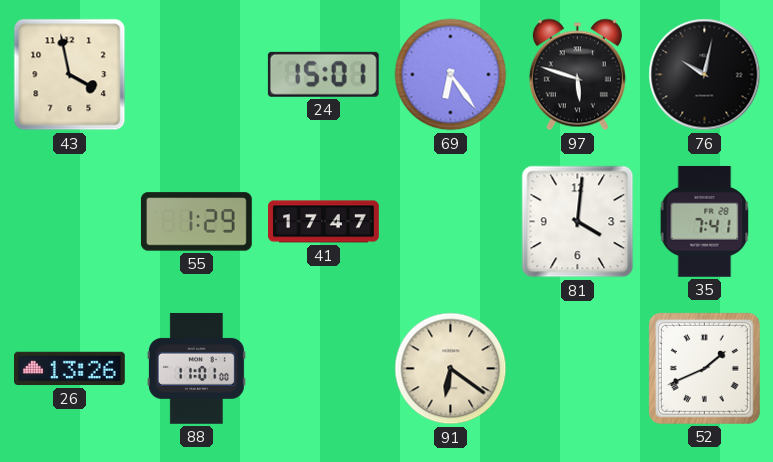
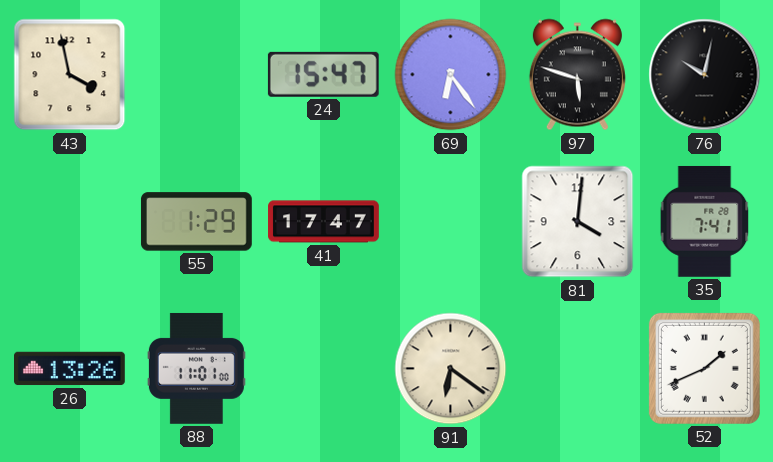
24: 15:01 -> 15:47
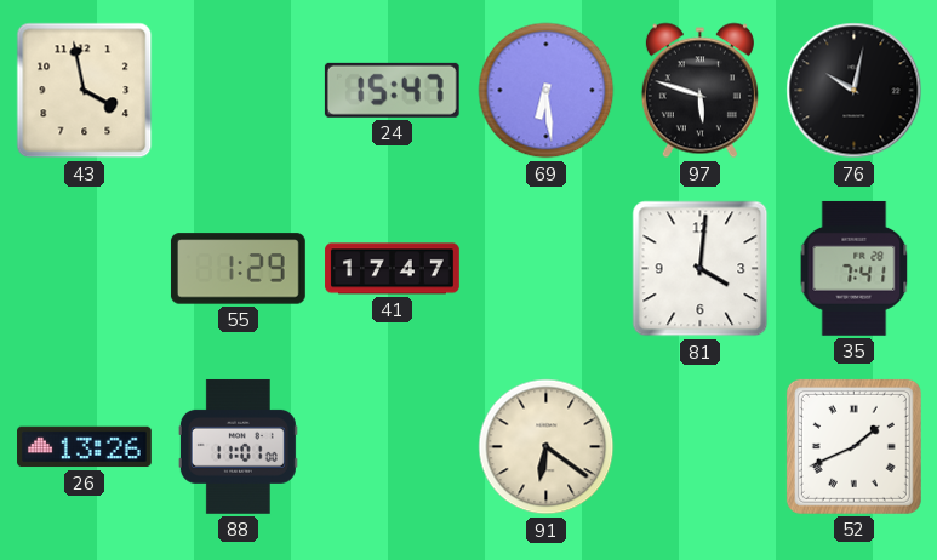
69: 6:24 -> 6:29
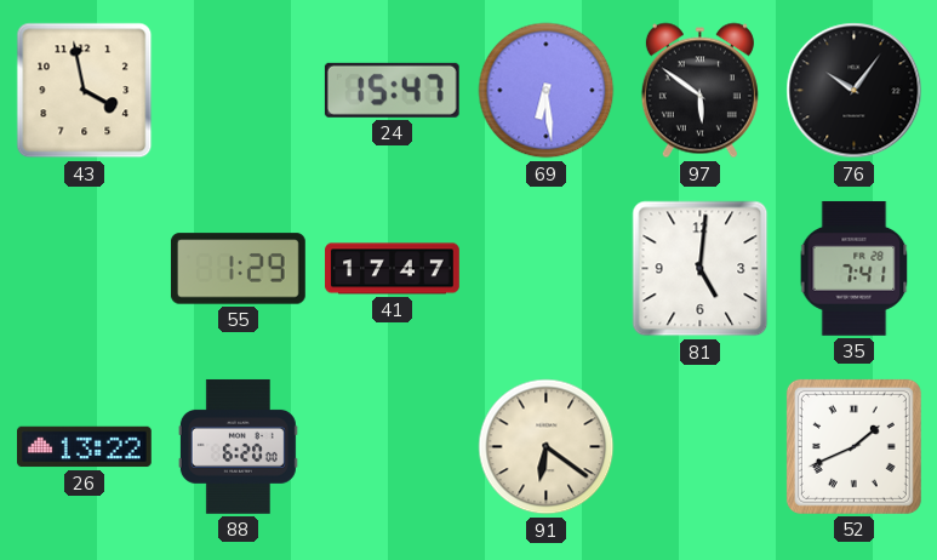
97: 5:48 -> 5:51
76: 10:02 -> 10:06
81: 4:01 -> 5:01
26: 13:26 -> 13:22
88: 11:01 -> 6:20
